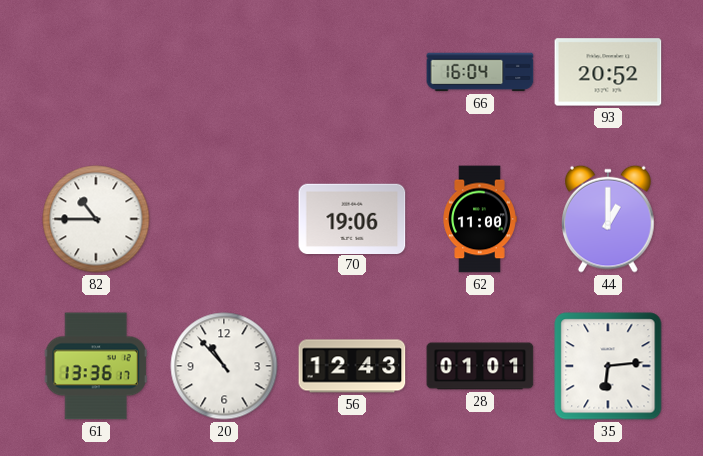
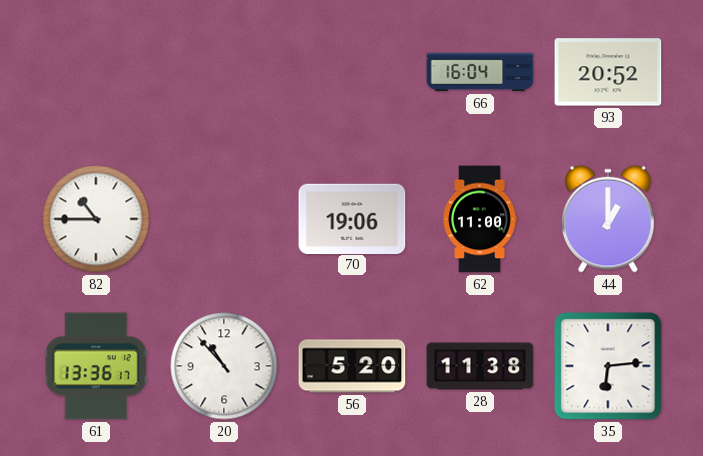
56: 12:43 -> 5:20
28: 01:01 -> 11:38
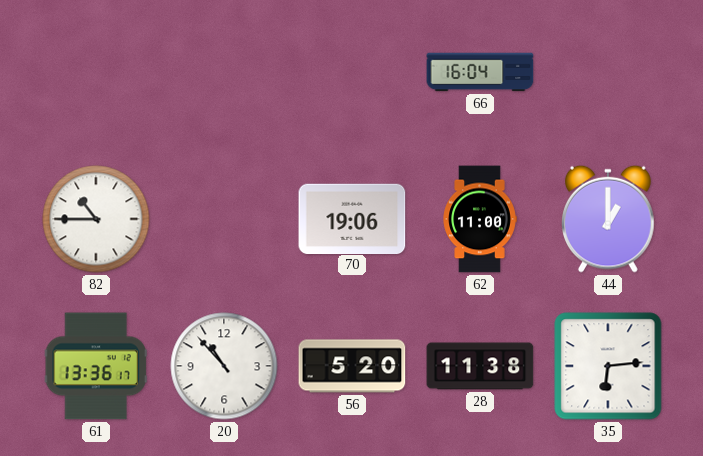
93: 20:52 -> none
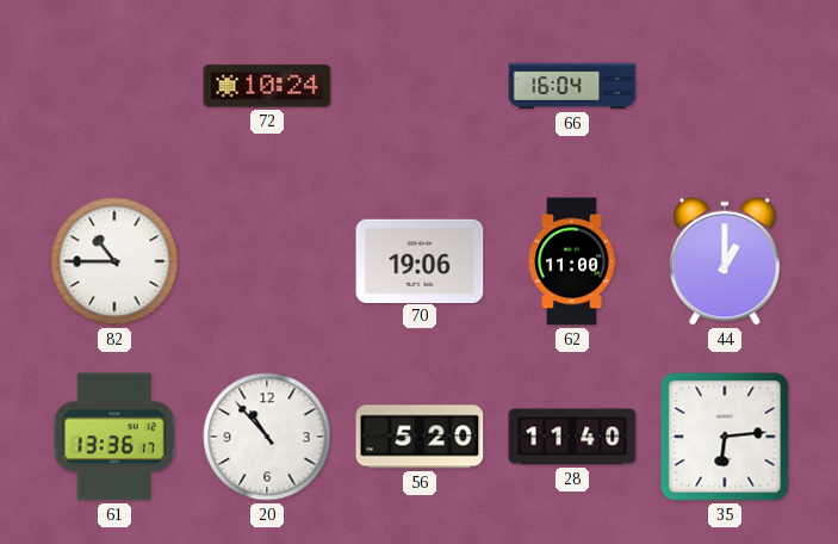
72: none -> 10:24
28: 11:38 -> 11:40
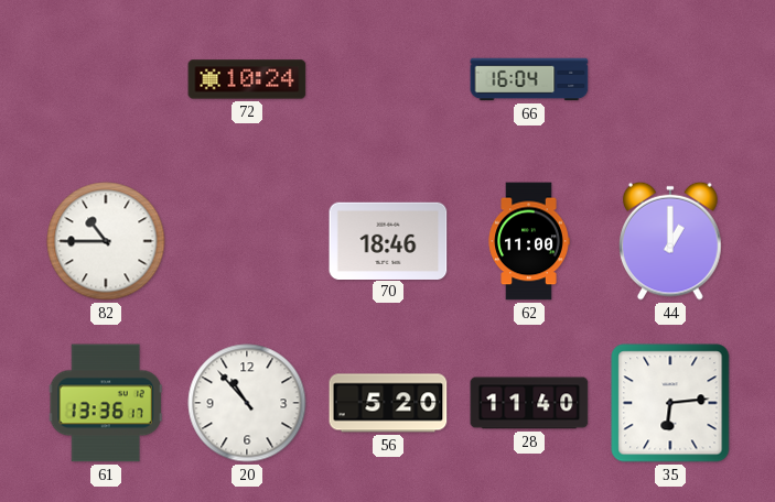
70: 19:06 -> 18:46
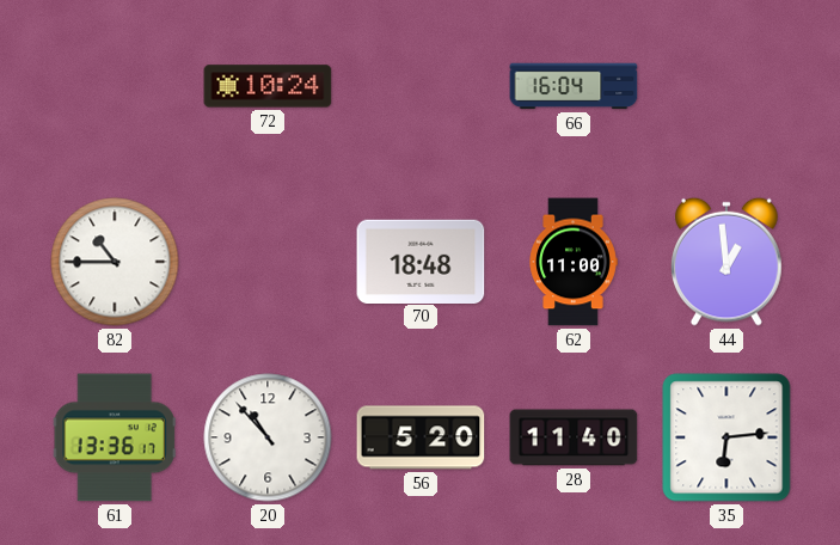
70: 18:46 -> 18:48
44: 1:00 -> 12:59
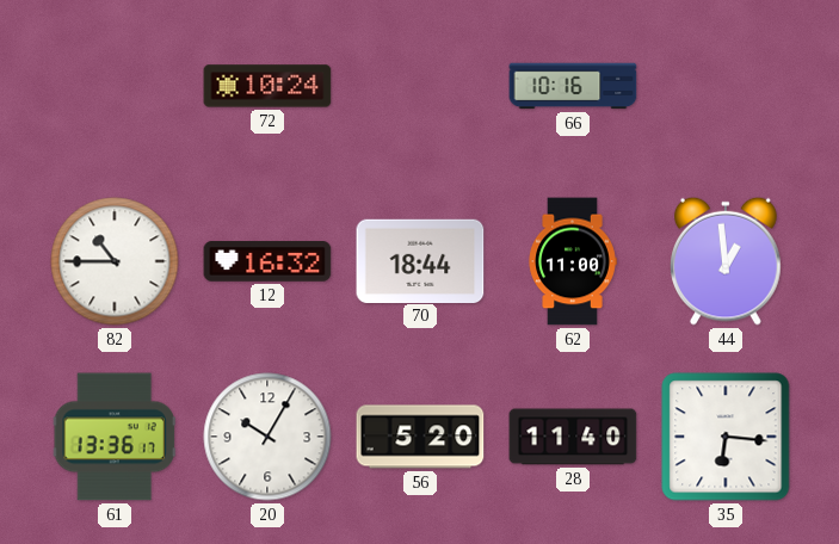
66: 16:04 -> 10:16
12: none -> 16:32
70: 18:48 -> 18:44
20: 10:53 -> 10:05
35: 6:14 -> 6:16
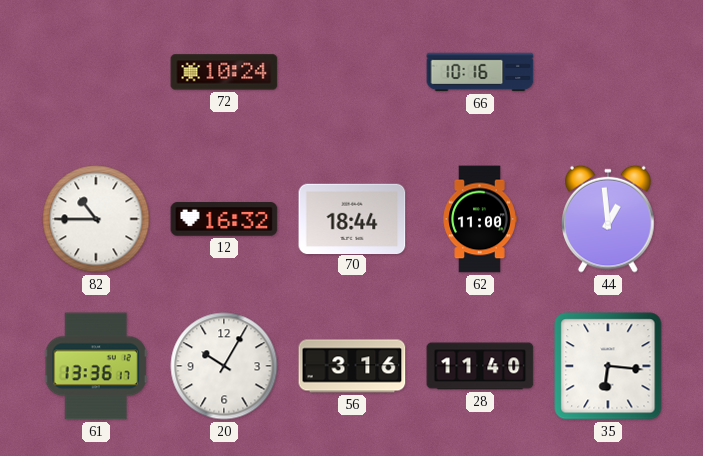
56: 5:20 -> 3:16
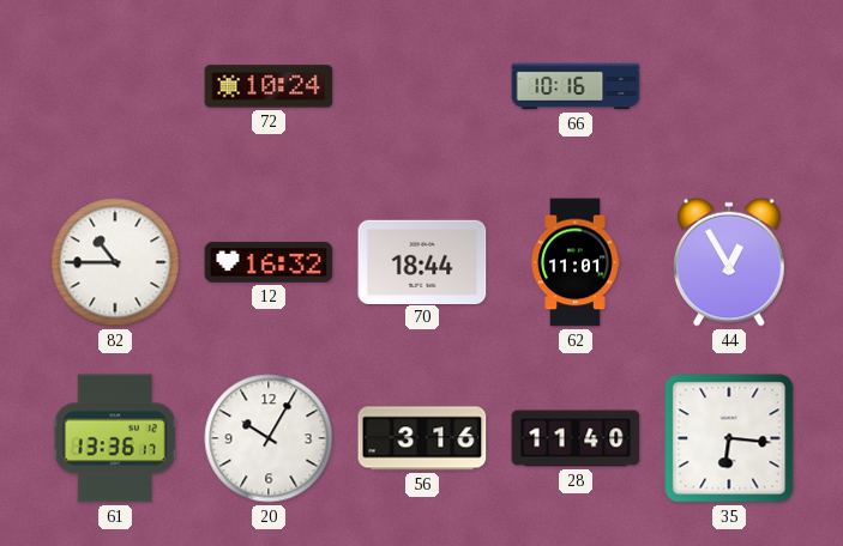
62: 11:00 -> 11:01
44: 12:59 -> 12:55
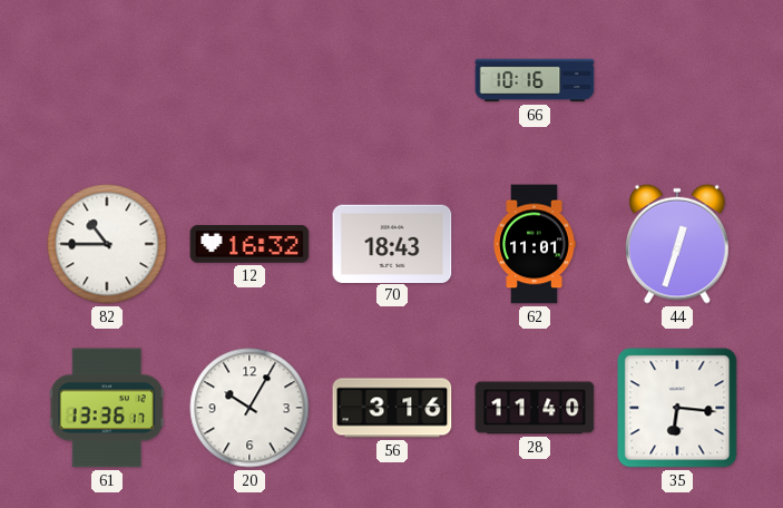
72: 10:24 -> none
70: 18:44 -> 18:43
44: 12:55 -> 12:33
